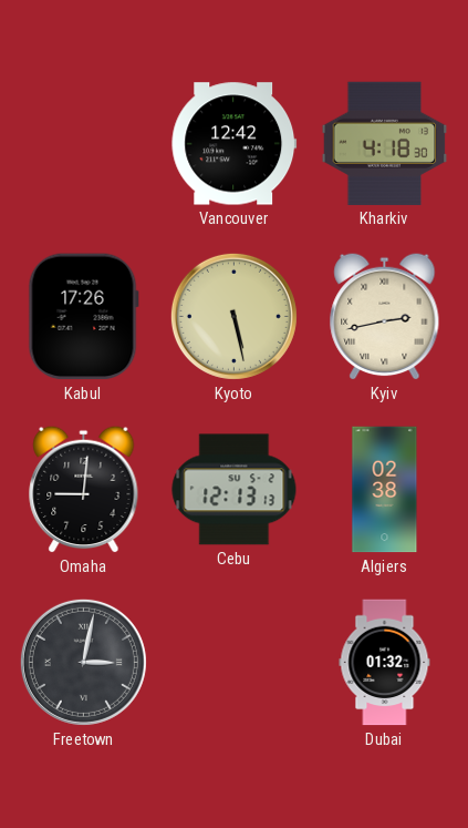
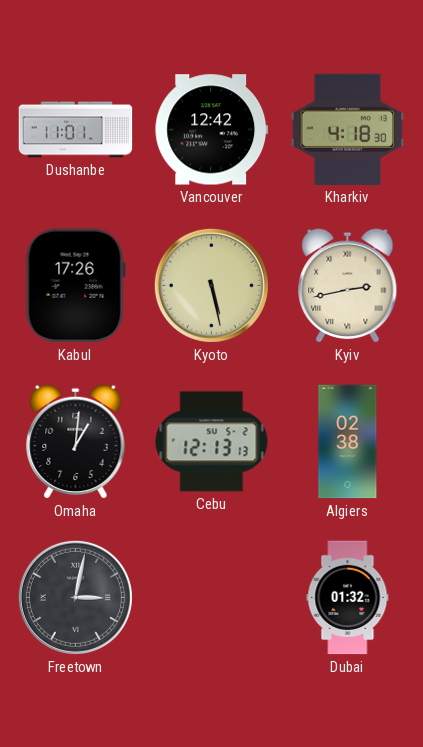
Dushanbe: none -> 11:01
Omaha: 9:01 -> 1:01
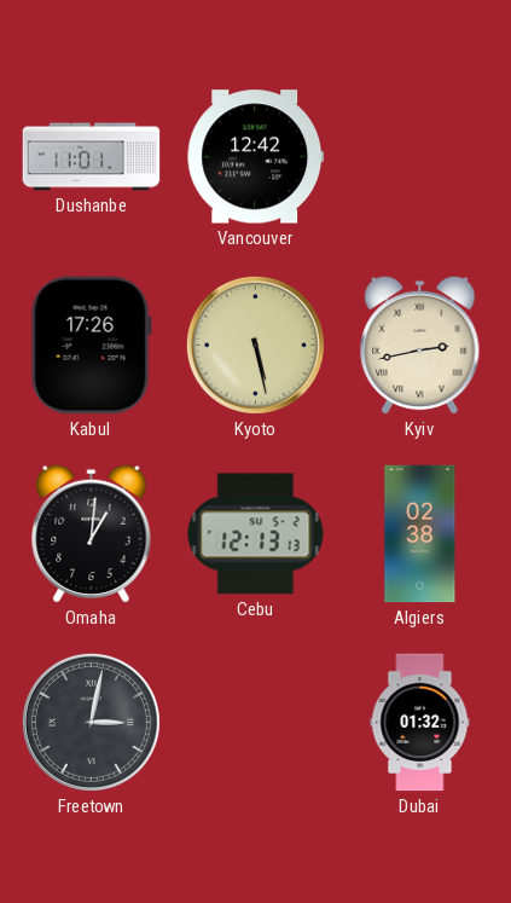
Kharkiv: 4:18 -> none
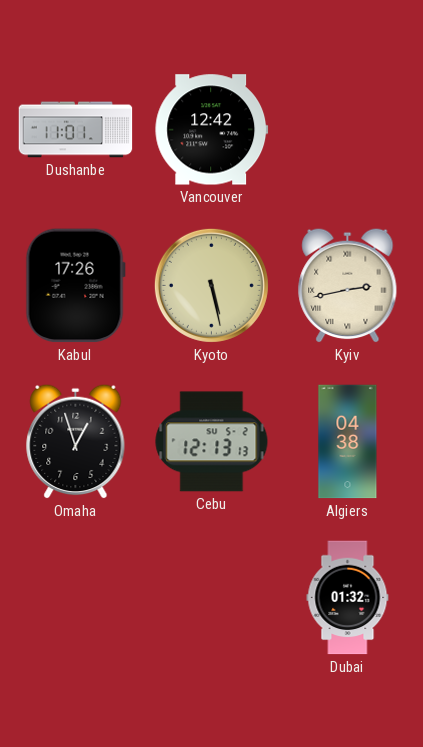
Omaha: 1:01 -> 12:57
Algiers: 02:38 -> 04:38
Freetown: 3:02 -> none
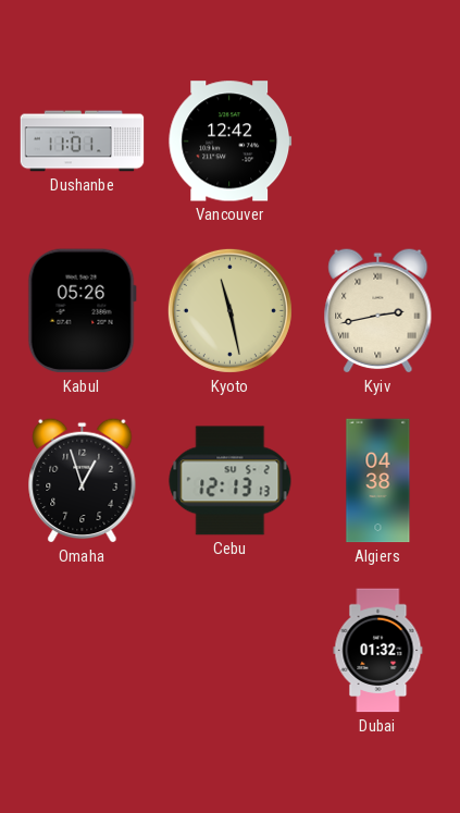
Kabul: 17:26 -> 05:26
Kyoto: 5:28 -> 11:28
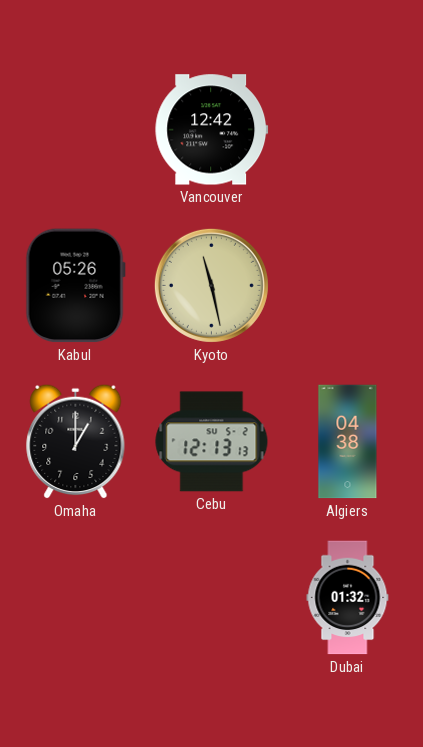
Dushanbe: 11:01 -> none
Kyiv: 2:43 -> none
Omaha: 12:57 -> 1:00
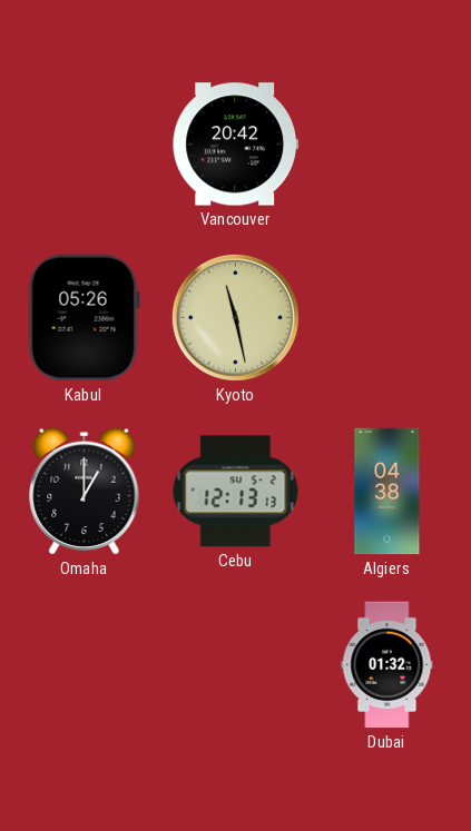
Vancouver: 12:42 -> 20:42
